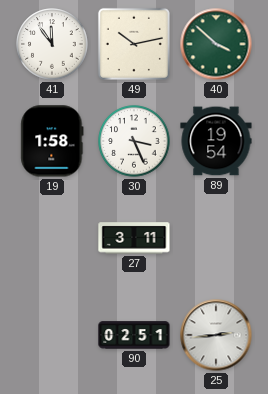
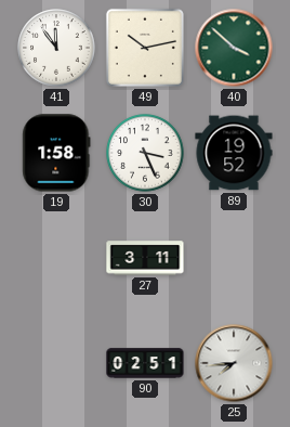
89: 19:54 -> 19:52
25: 2:44 -> 7:44
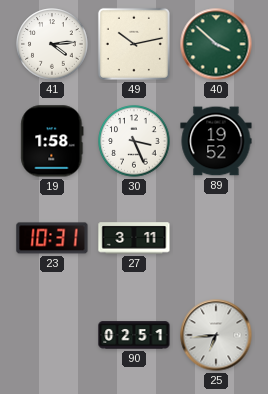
41: 11:54 -> 4:14
23: none -> 10:31
25: 7:44 -> 6:44
